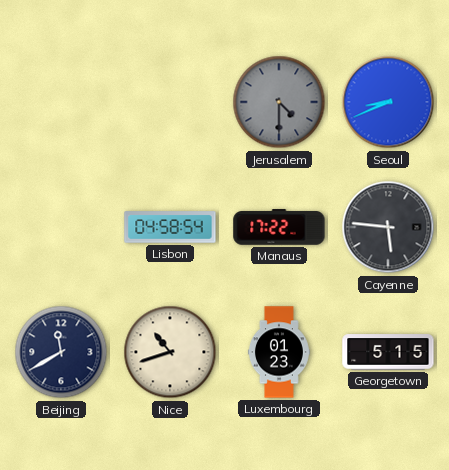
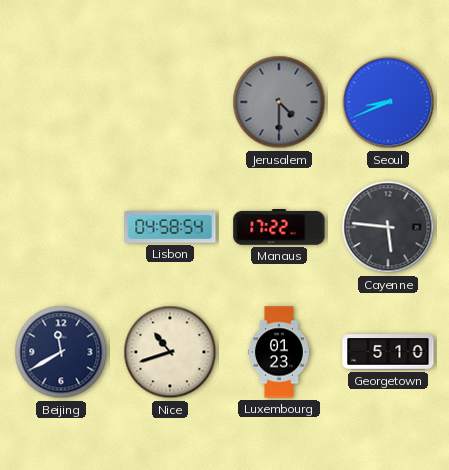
Georgetown: 5:15 -> 5:10
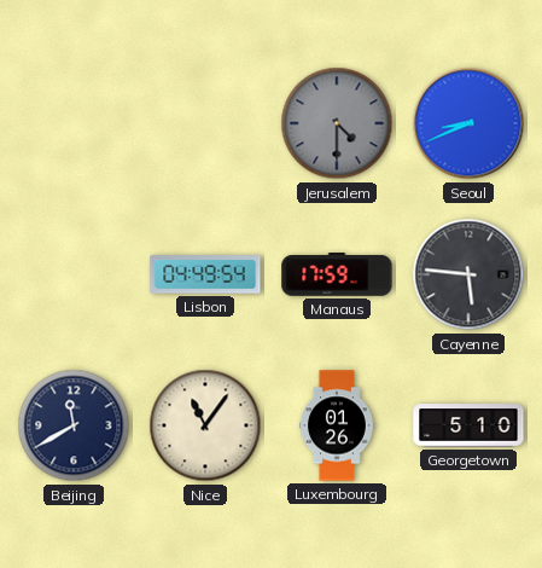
Lisbon: 04:58 -> 04:49
Manaus: 17:22 -> 17:59
Nice: 10:42 -> 11:06
Luxembourg: 01:23 -> 01:26
